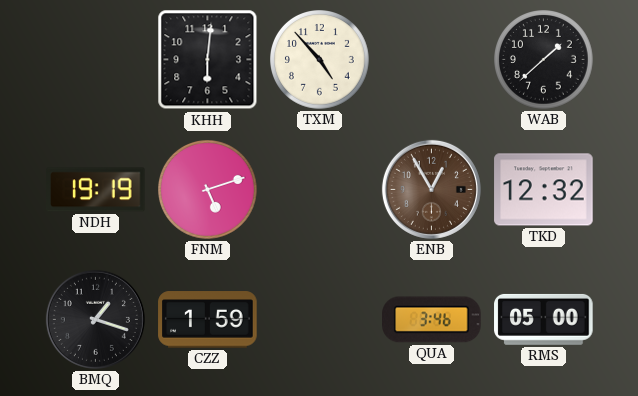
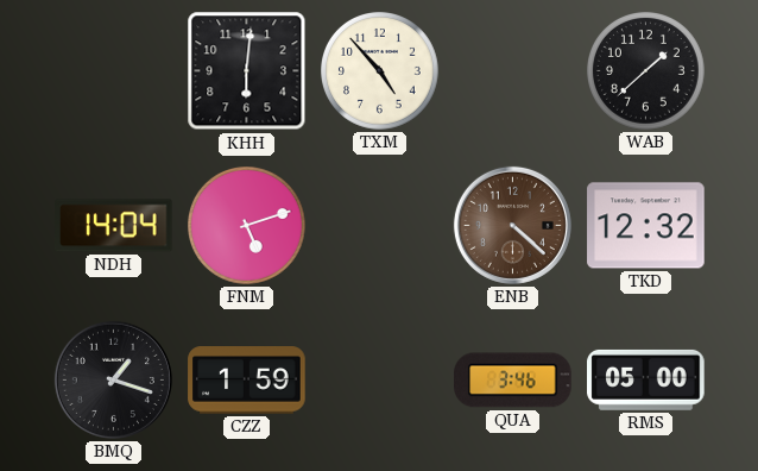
NDH: 19:19 -> 14:04
ENB: 12:55 -> 4:22
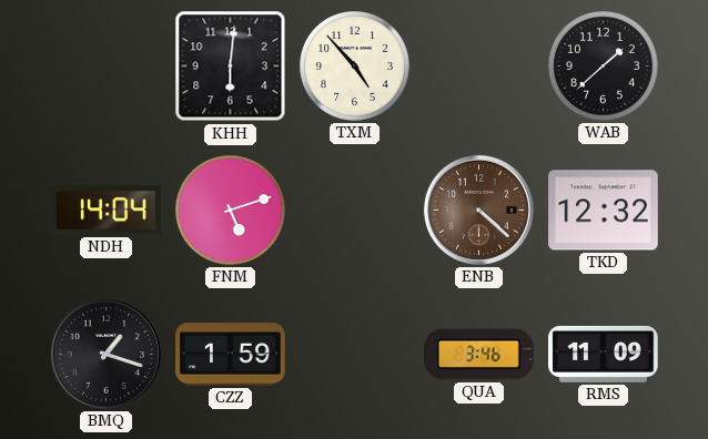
RMS: 05:00 -> 11:09
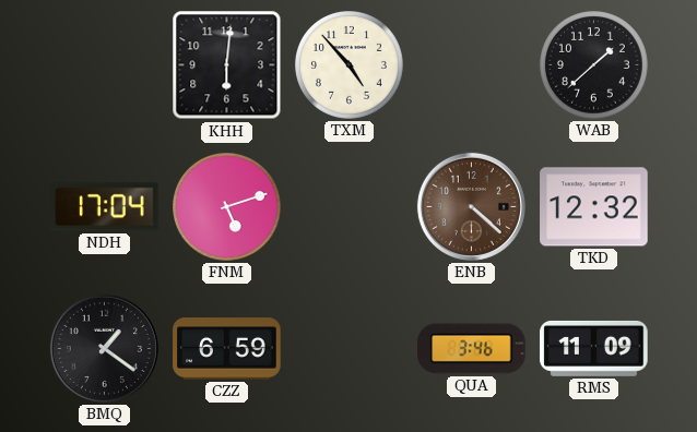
NDH: 14:04 -> 17:04
BMQ: 1:18 -> 1:21
CZZ: 1:59 -> 6:59
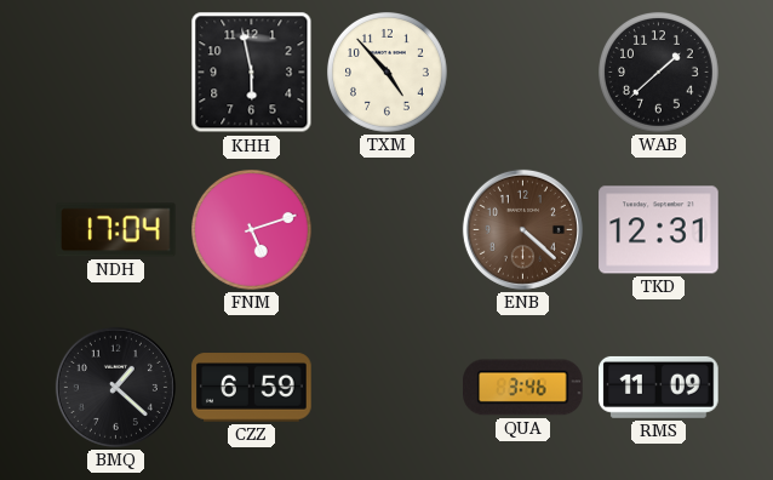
KHH: 6:01 -> 5:58
TKD: 12:32 -> 12:31
BMQ: 1:21 -> 1:22
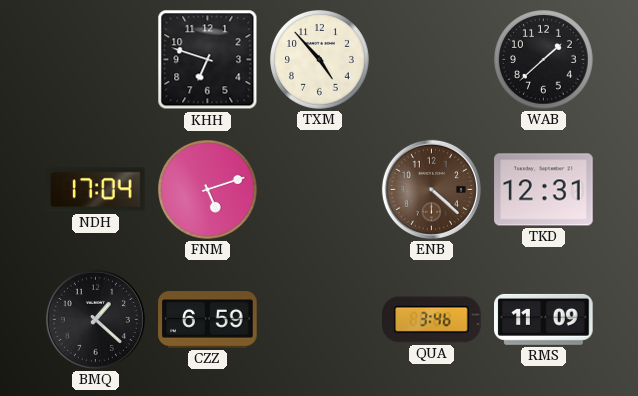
KHH: 5:58 -> 6:48
